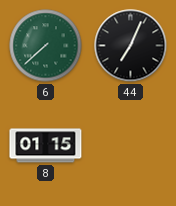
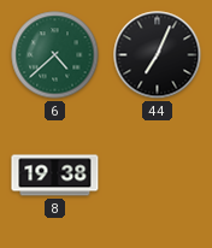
6: 7:38 -> 4:38
8: 01:15 -> 19:38
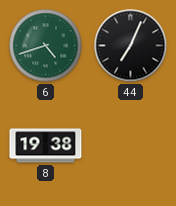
6: 4:38 -> 4:42
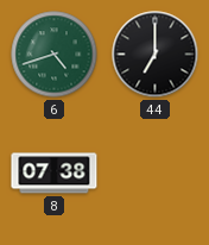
44: 7:04 -> 7:00
8: 19:38 -> 07:38
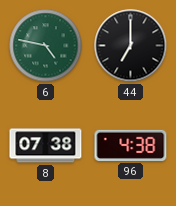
6: 4:42 -> 4:47
96: none -> 4:38
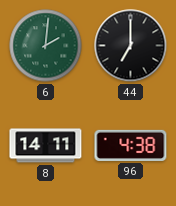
6: 4:47 -> 2:01
8: 07:38 -> 14:11
